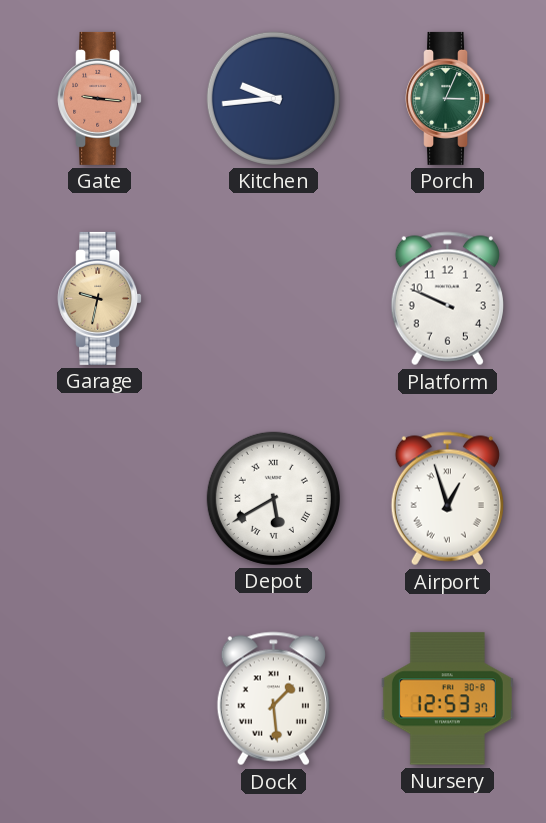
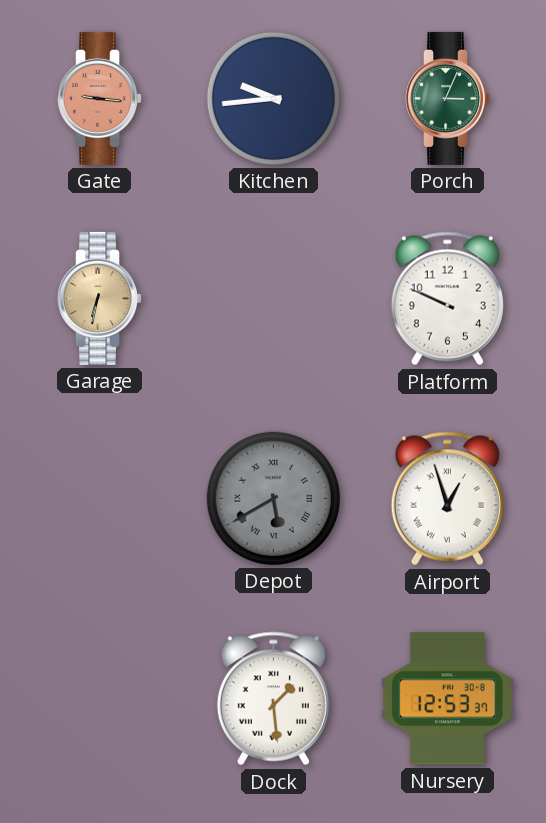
Garage: 9:32 -> 6:32
Depot dial: white -> grey
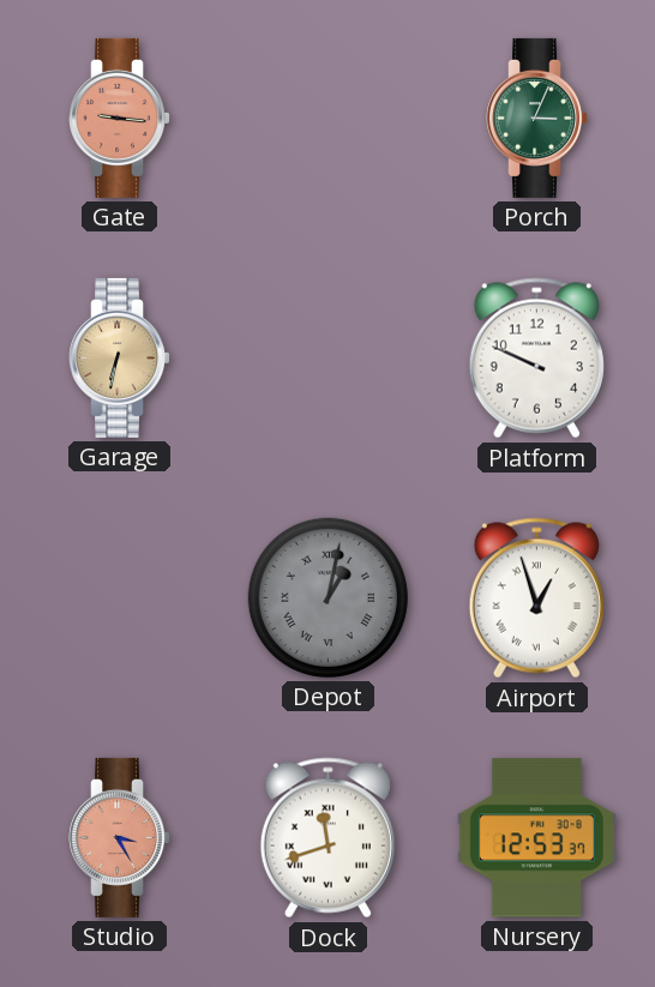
Kitchen: 9:44 -> none
Depot: 5:40 -> 1:02
Studio: none -> 3:25
Dock: 1:29 -> 11:42
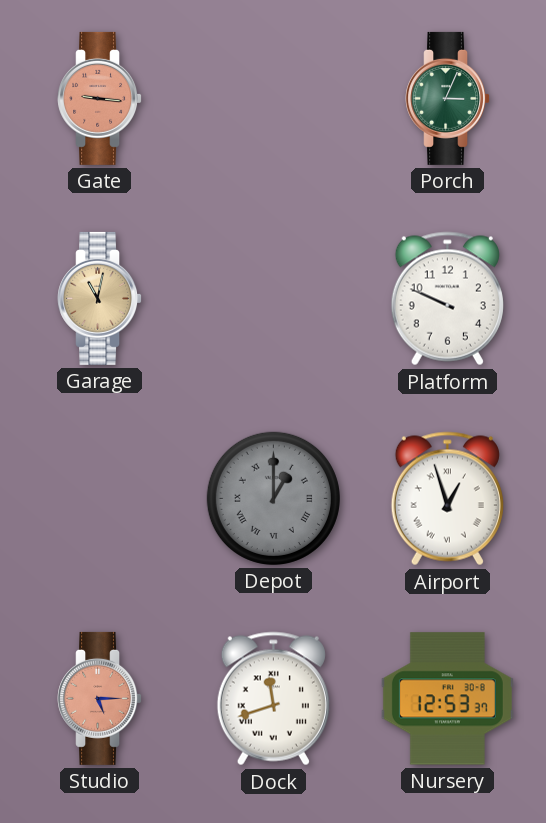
Garage: 6:32 -> 11:02
Depot: 1:02 -> 1:00
Studio: 3:25 -> 5:15
